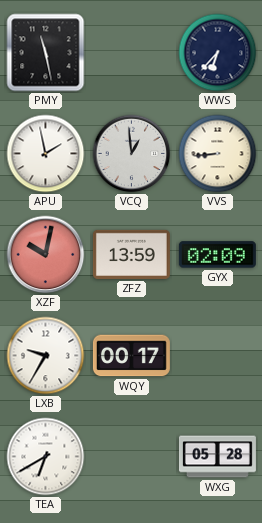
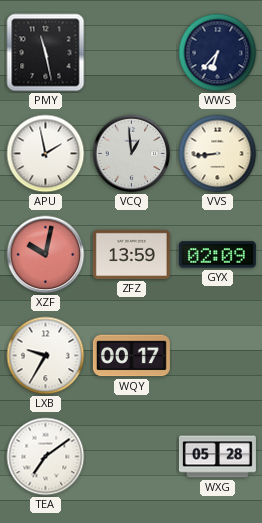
TEA: 6:40 -> 7:09
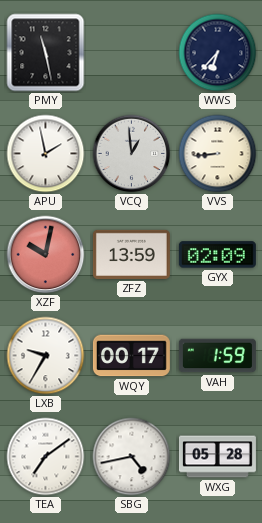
VAH: none -> 1:59
SBG: none -> 4:43
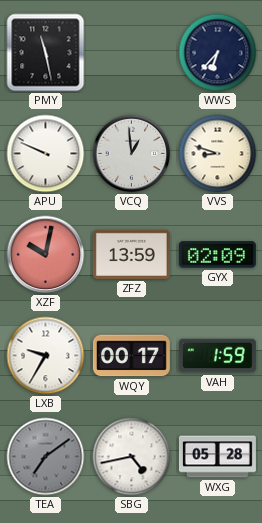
APU: 1:58 -> 9:49
VVS: 8:44 -> 8:48
TEA dial: white -> grey
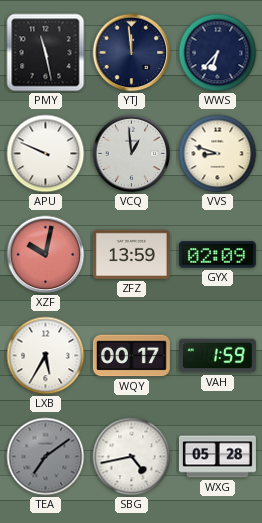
YTJ: none -> 11:59
LXB: 9:35 -> 5:35
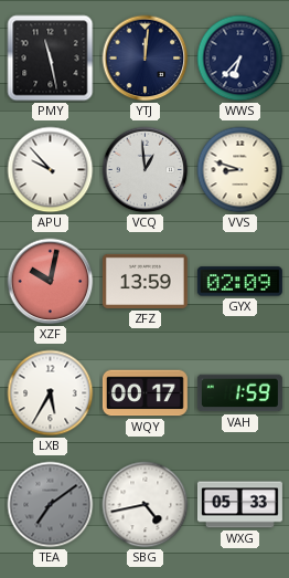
YTJ: 11:59 -> 12:01
APU: 9:49 -> 9:53
WXG: 05:28 -> 05:33
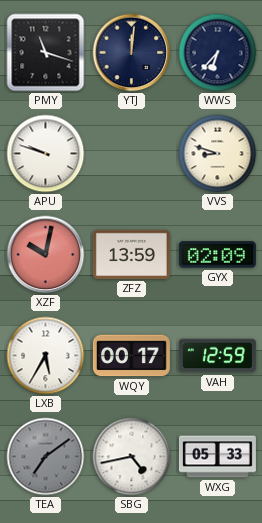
PMY: 11:28 -> 11:18
APU: 9:53 -> 9:48
VCQ: 12:59 -> none
VAH: 1:59 -> 12:59
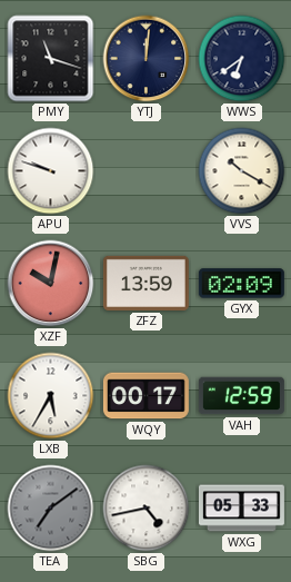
WWS: 6:37 -> 6:39
VVS: 8:48 -> 10:20
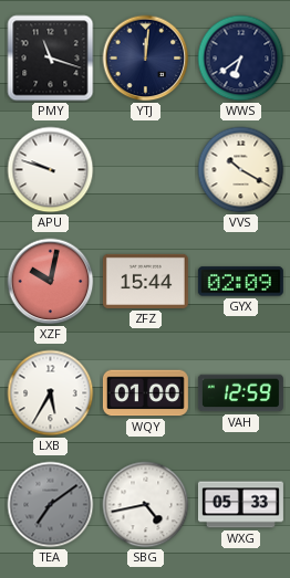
ZFZ: 13:59 -> 15:44
WQY: 00:17 -> 01:00
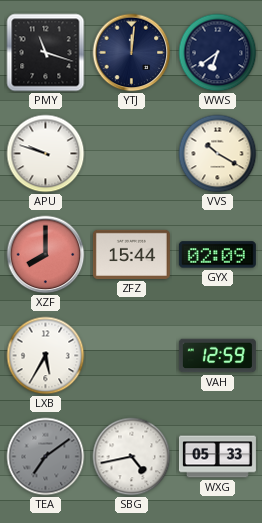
XZF: 10:02 -> 8:00
WQY: 01:00 -> none
